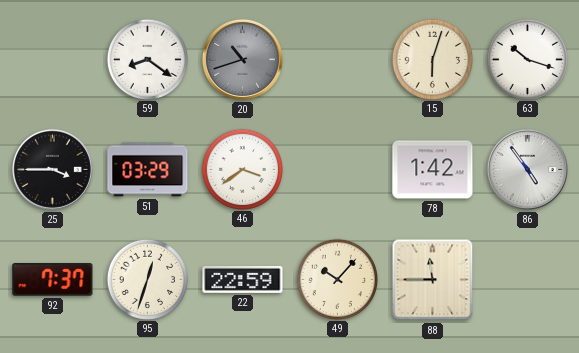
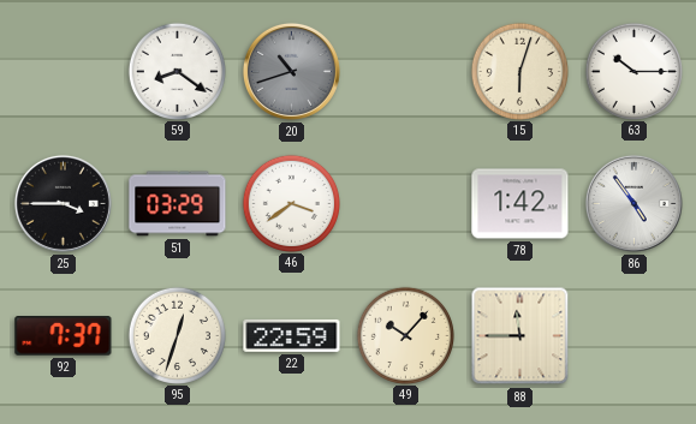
63: 10:18 -> 10:15
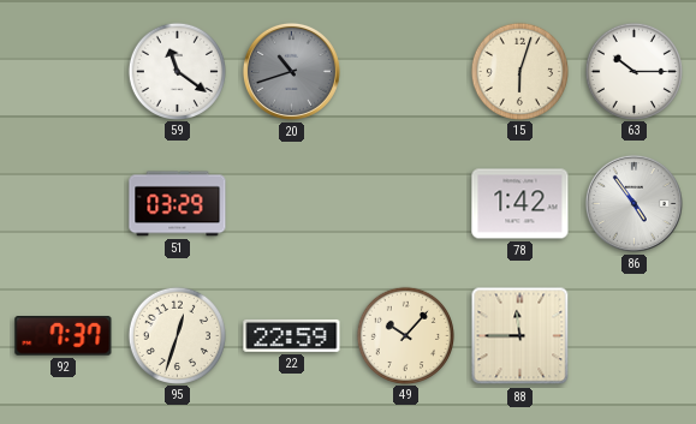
59: 8:21 -> 11:21
25: 3:45 -> none
46: 3:39 -> none
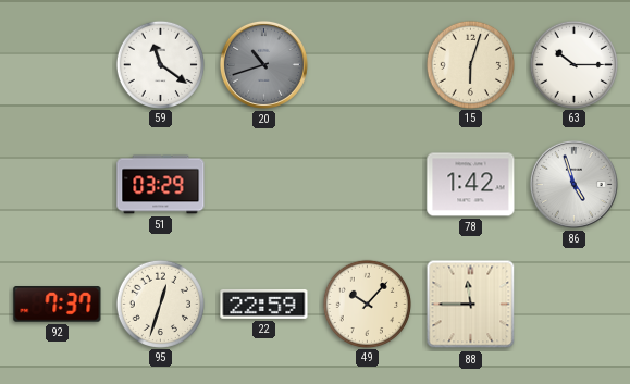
86: 4:54 -> 4:57
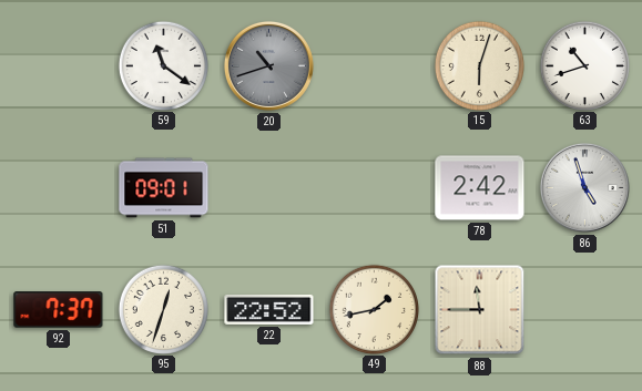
63: 10:15 -> 10:42
51: 03:29 -> 09:01
78: 1:42 -> 2:42
22: 22:59 -> 22:52
49: 10:07 -> 1:43
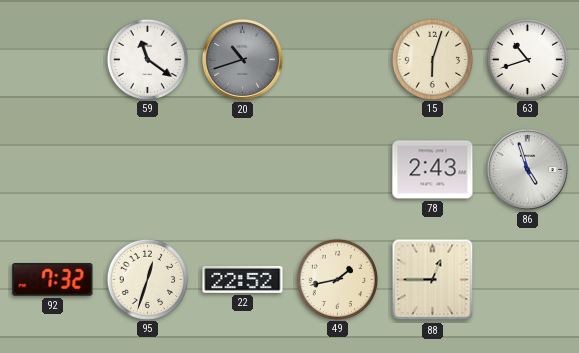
51: 09:01 -> none
78: 2:42 -> 2:43
92: 7:37 -> 7:32
88: 11:45 -> 12:45
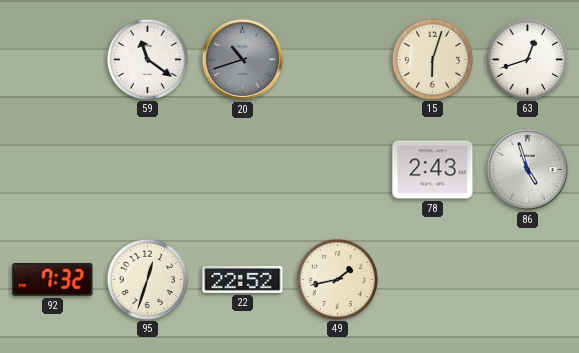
63: 10:42 -> 12:42
88: 12:45 -> none
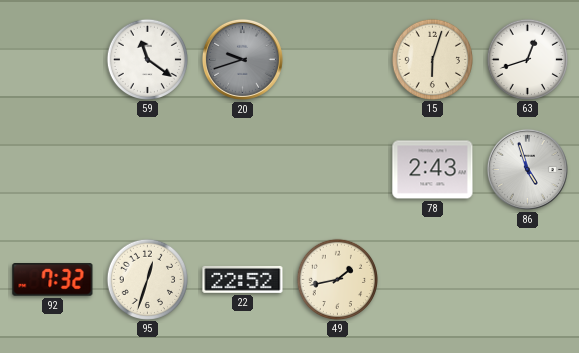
20: 10:42 -> 9:42
